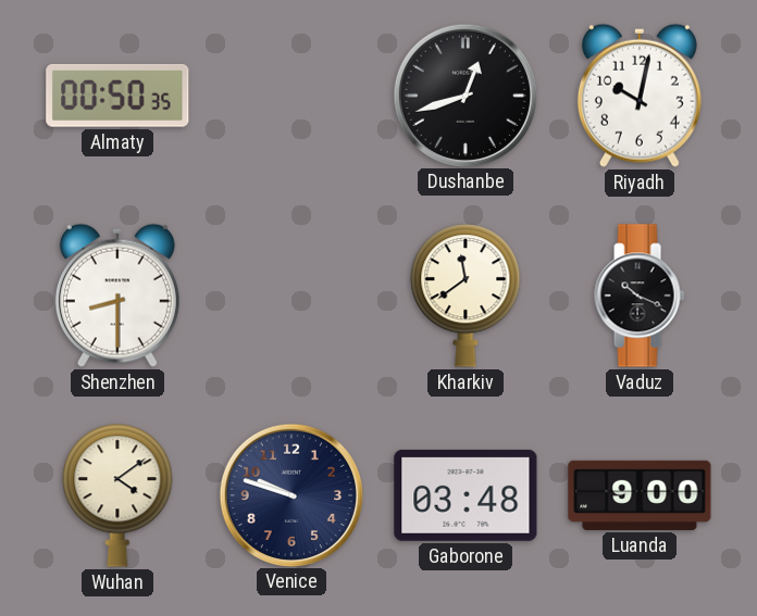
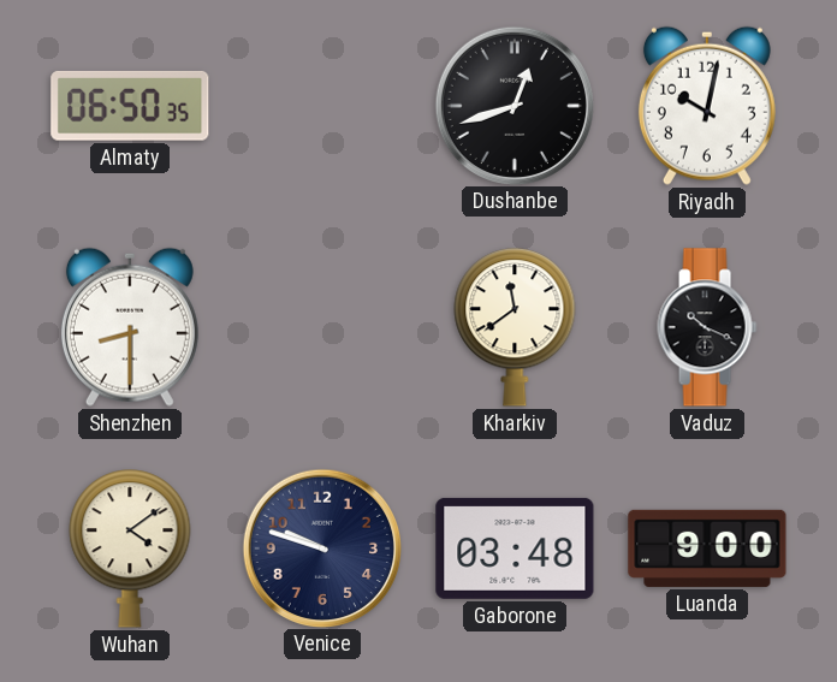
Almaty: 00:50 -> 06:50
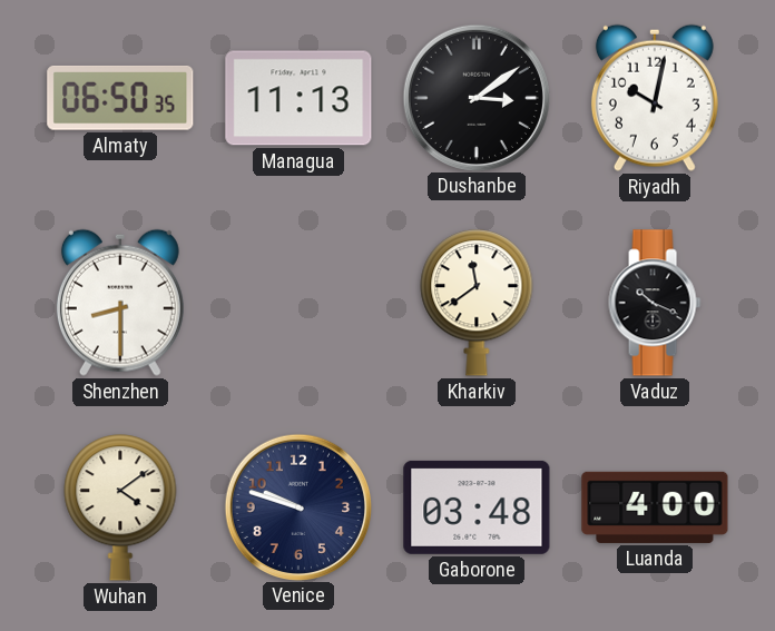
Managua: none -> 11:13
Dushanbe: 12:42 -> 3:09
Luanda: 9:00 -> 4:00
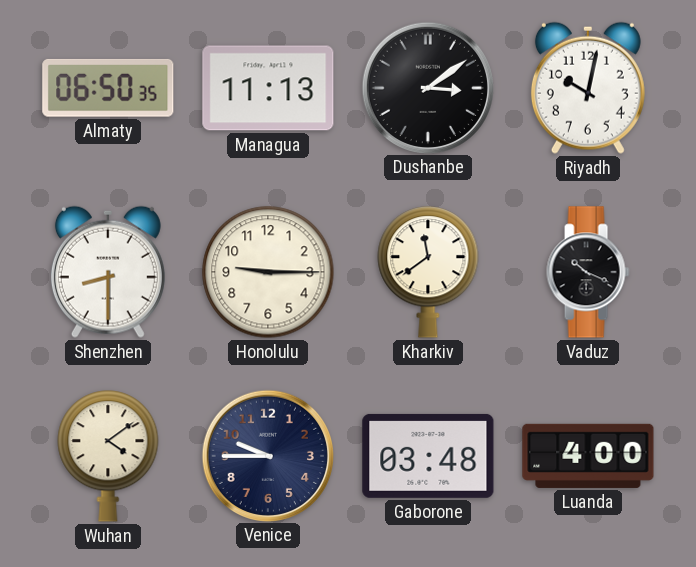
Honolulu: none -> 9:15
Venice: 9:48 -> 9:45
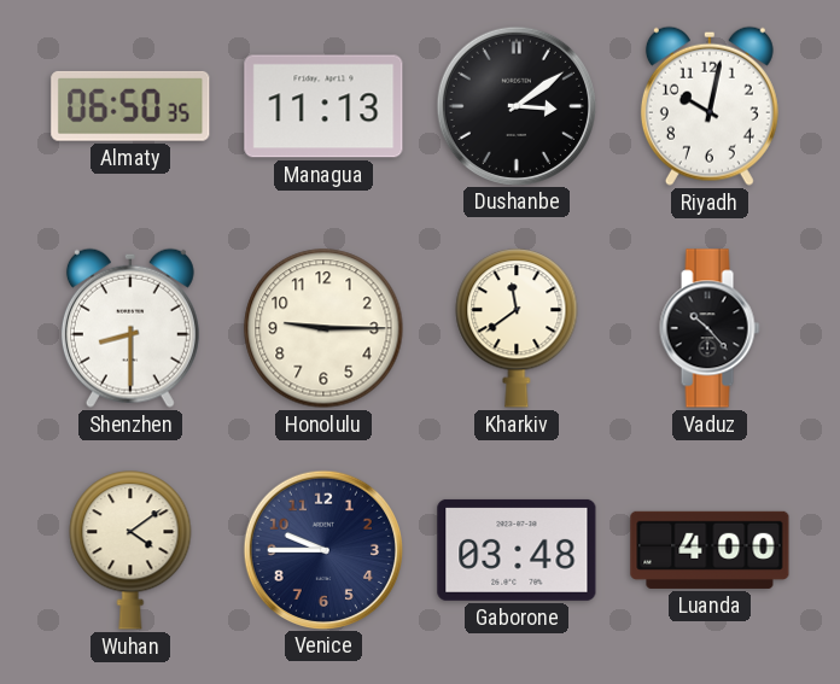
Vaduz: 10:19 -> 10:23
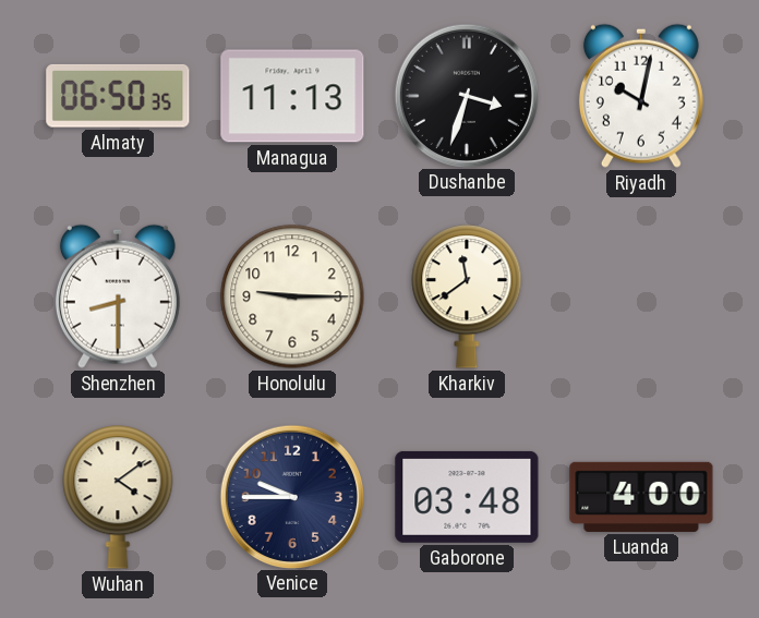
Dushanbe: 3:09 -> 3:33
Vaduz: 10:23 -> none
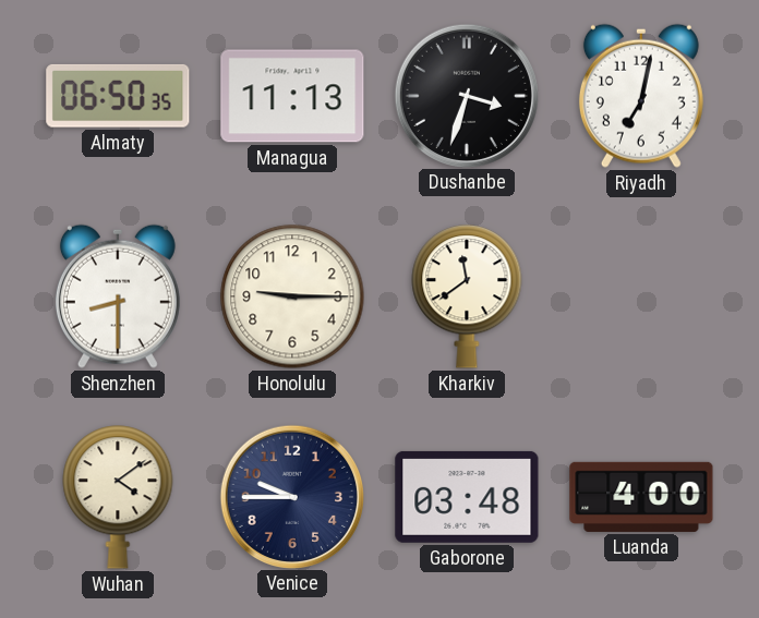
Riyadh: 10:02 -> 7:02
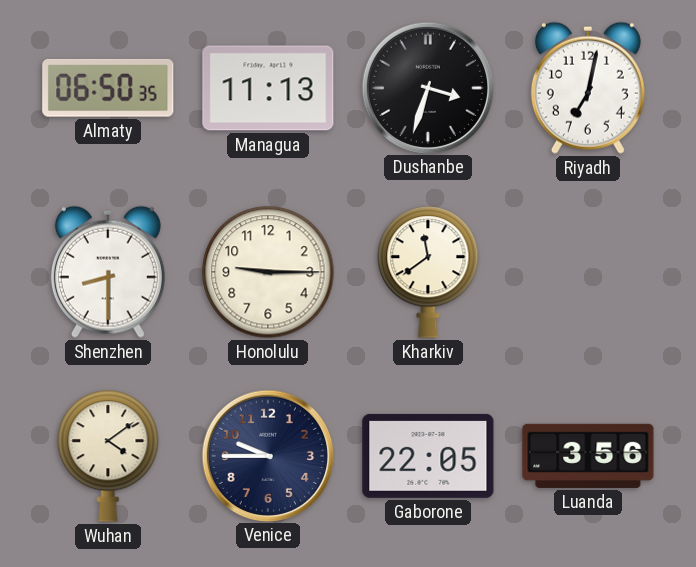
Gaborone: 03:48 -> 22:05
Luanda: 4:00 -> 3:56
